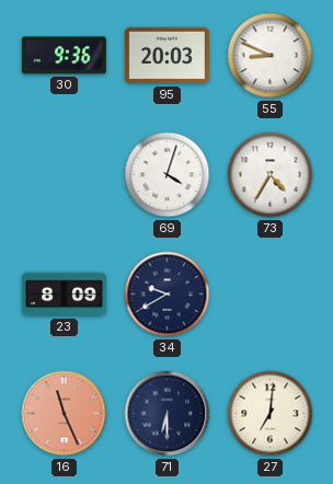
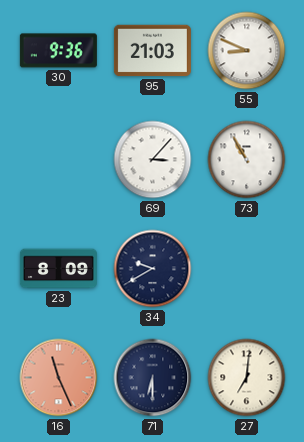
95: 20:03 -> 21:03
69: 4:03 -> 3:07
73: 4:35 -> 10:55
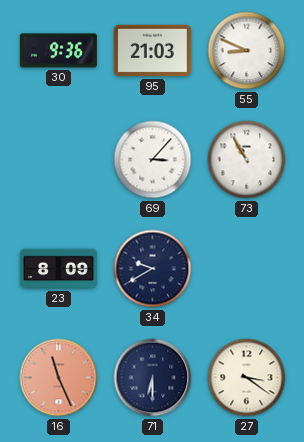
27: 7:01 -> 3:21
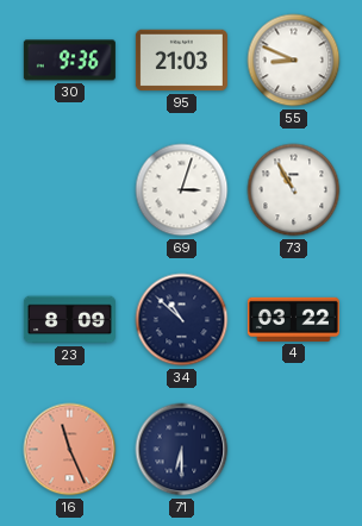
69: 3:07 -> 3:03
34: 9:40 -> 10:52
4: none -> 03:22
27: 3:21 -> none
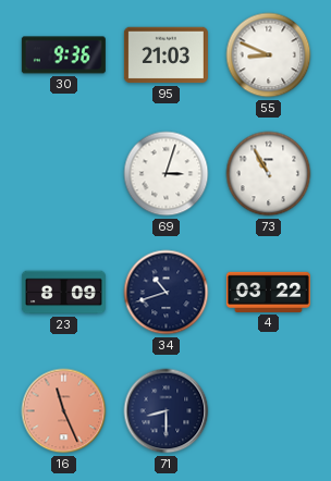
34: 10:52 -> 10:42
71: 6:30 -> 8:30
